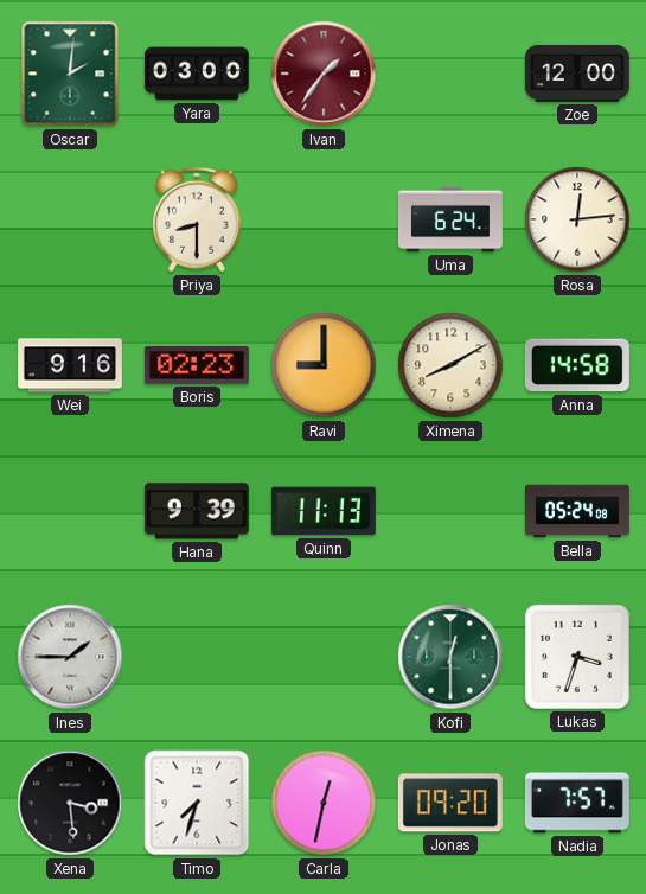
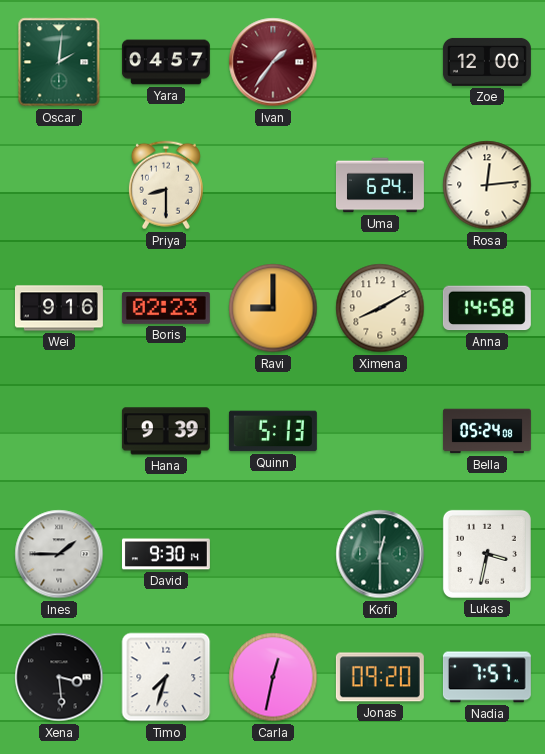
Yara: 03:00 -> 04:57
Quinn: 11:13 -> 5:13
David: none -> 9:30
Lukas: 3:33 -> 3:32
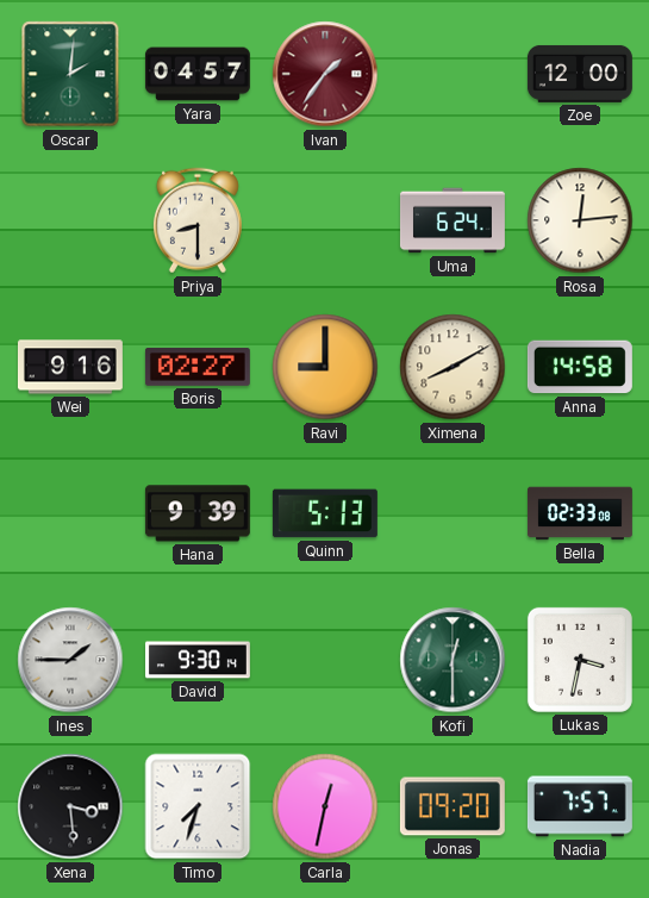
Boris: 02:23 -> 02:27
Bella: 05:24 -> 02:33
